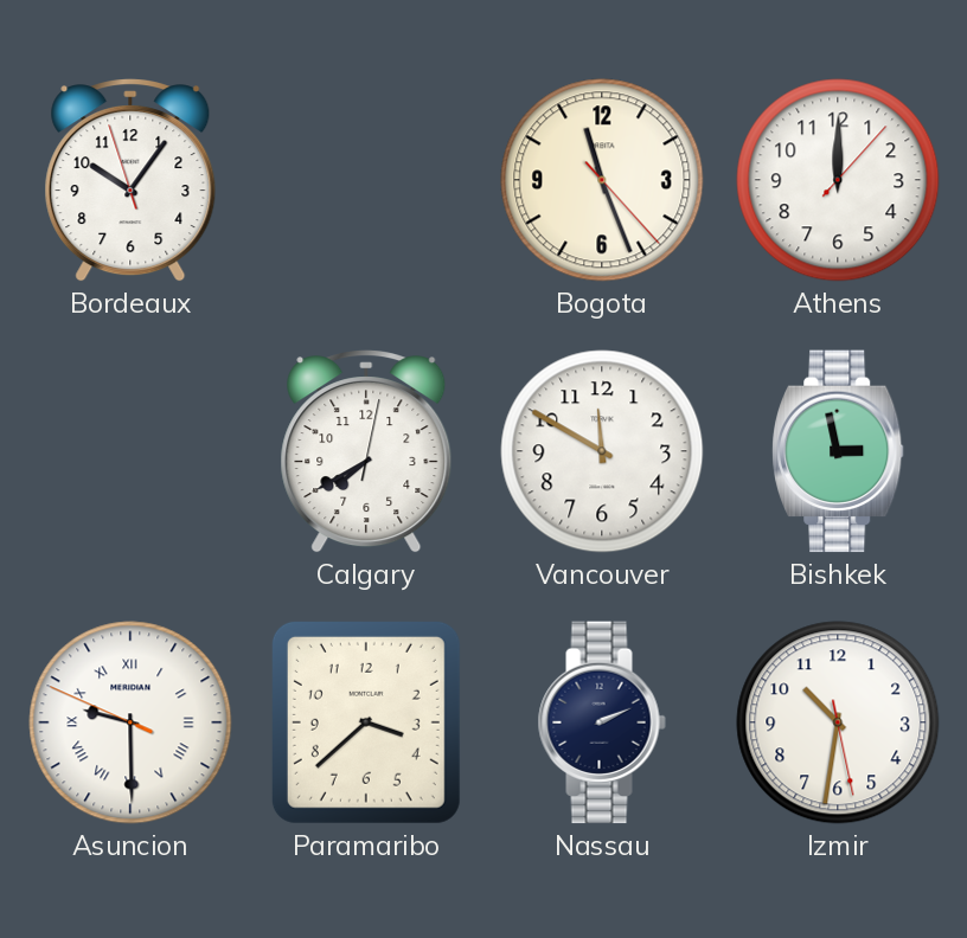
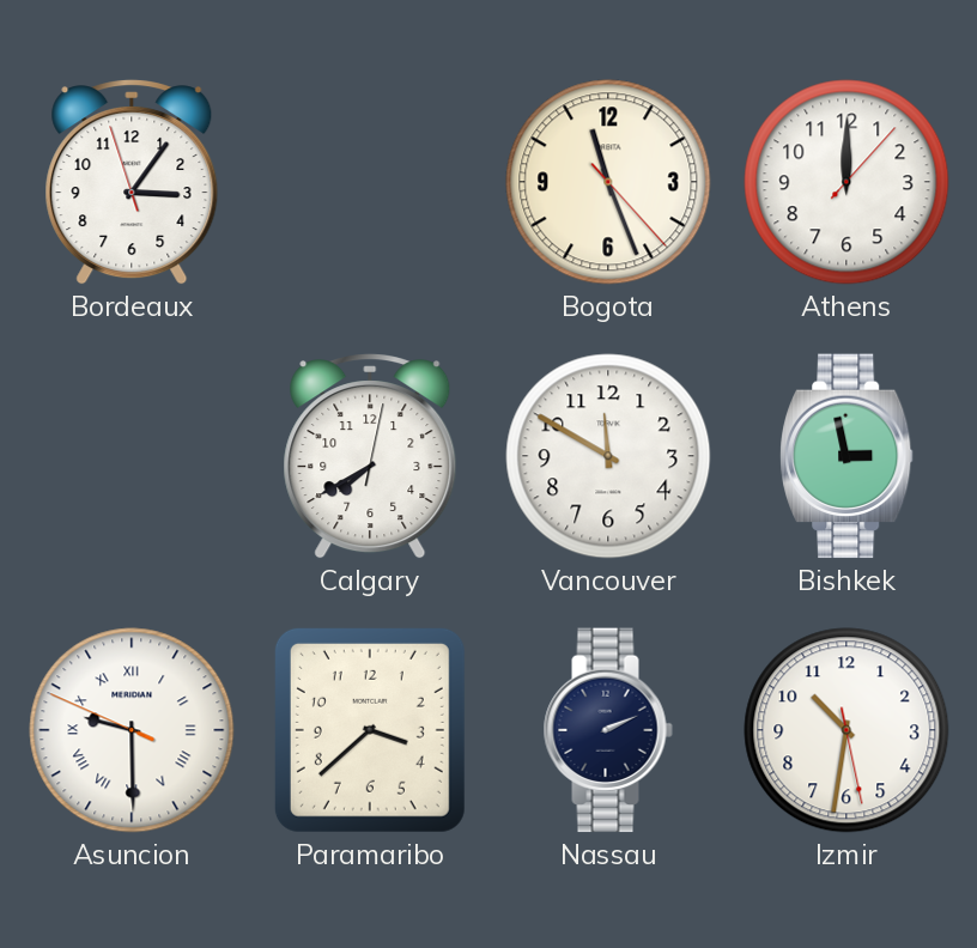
Bordeaux: 10:05 -> 3:05
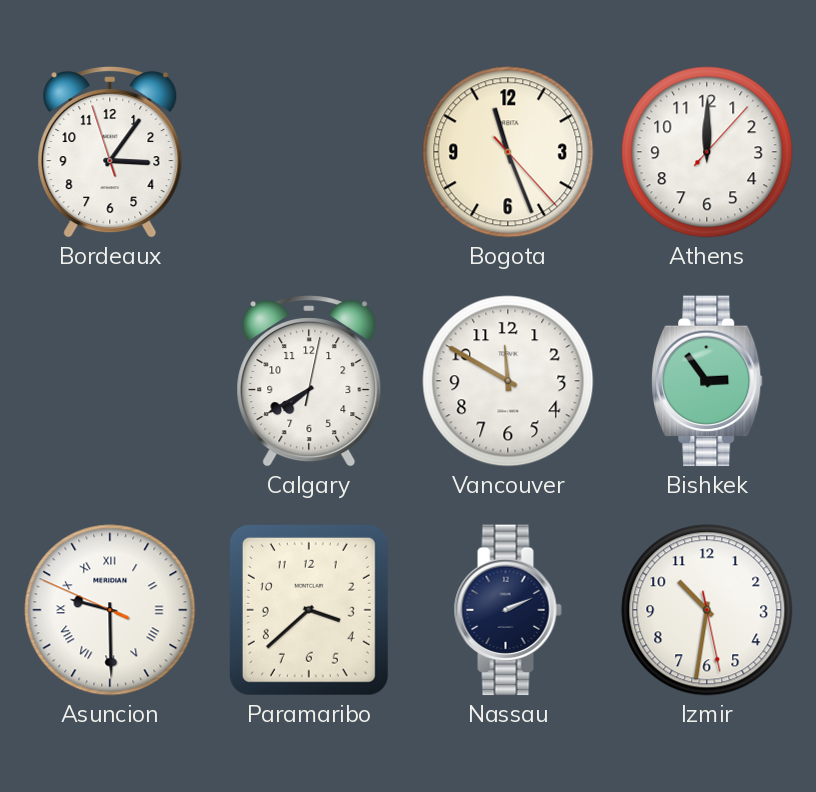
Bishkek: 2:58 -> 2:54
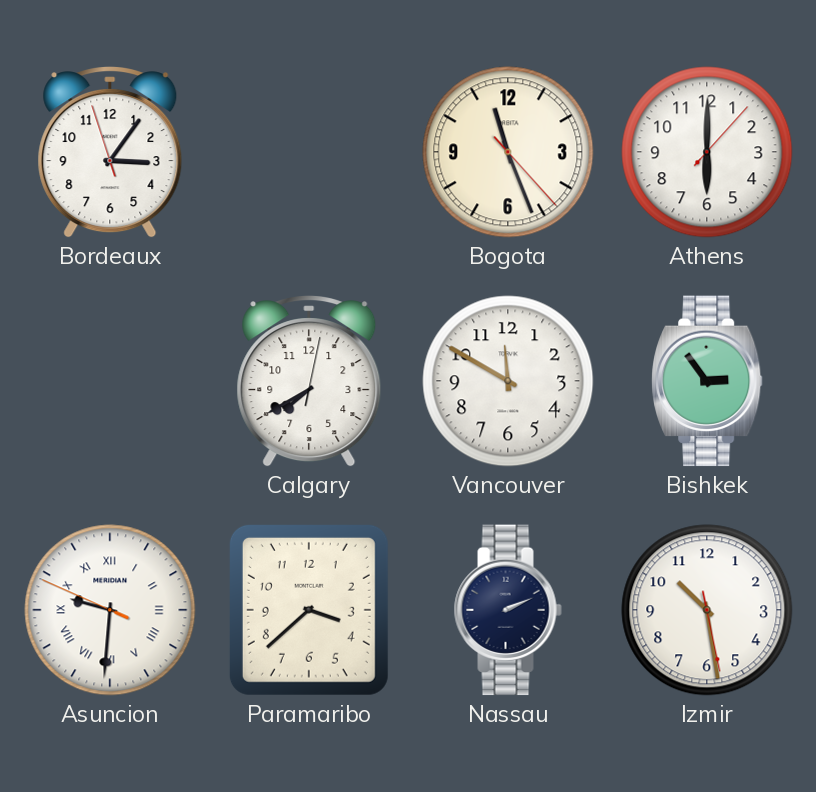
Athens: 12:00 -> 6:00
Asuncion: 9:29 -> 9:30
Izmir: 10:31 -> 10:28
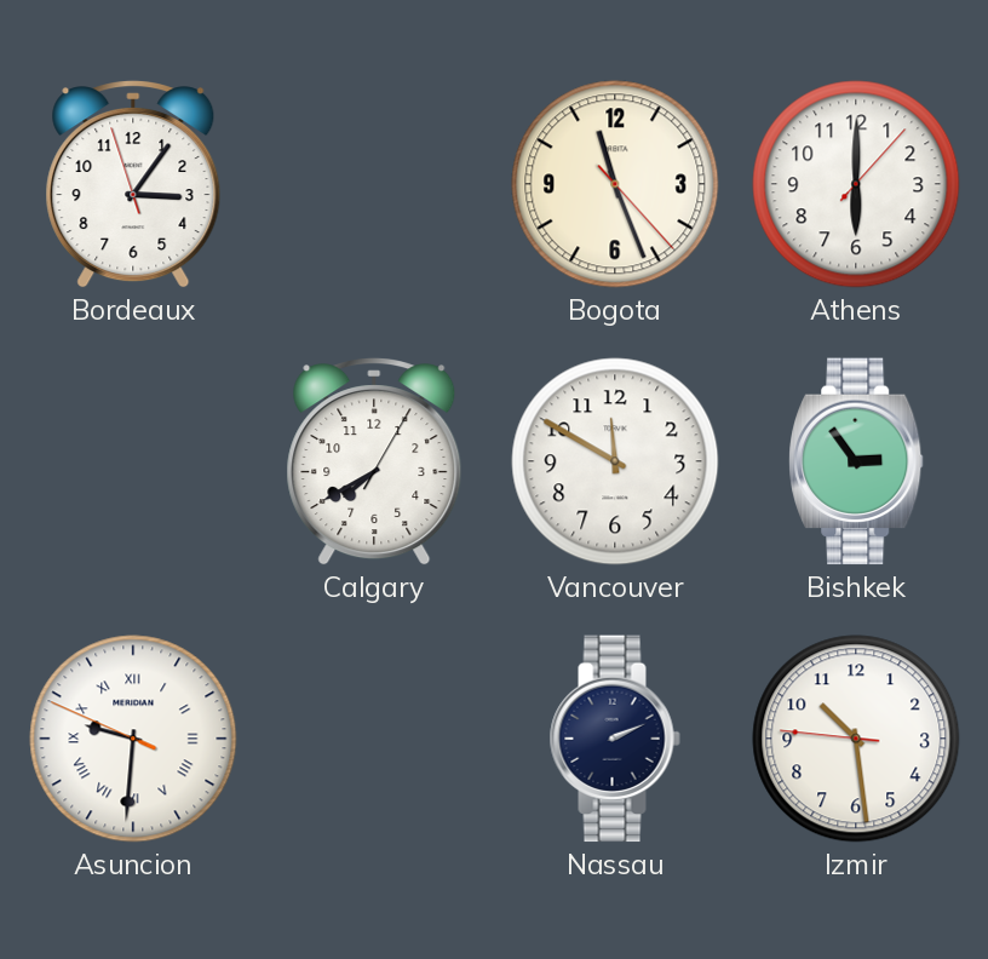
Calgary: 7:40:02 -> 7:40:05
Paramaribo: 3:38 -> none
Izmir: 10:28:28 -> 10:28:46
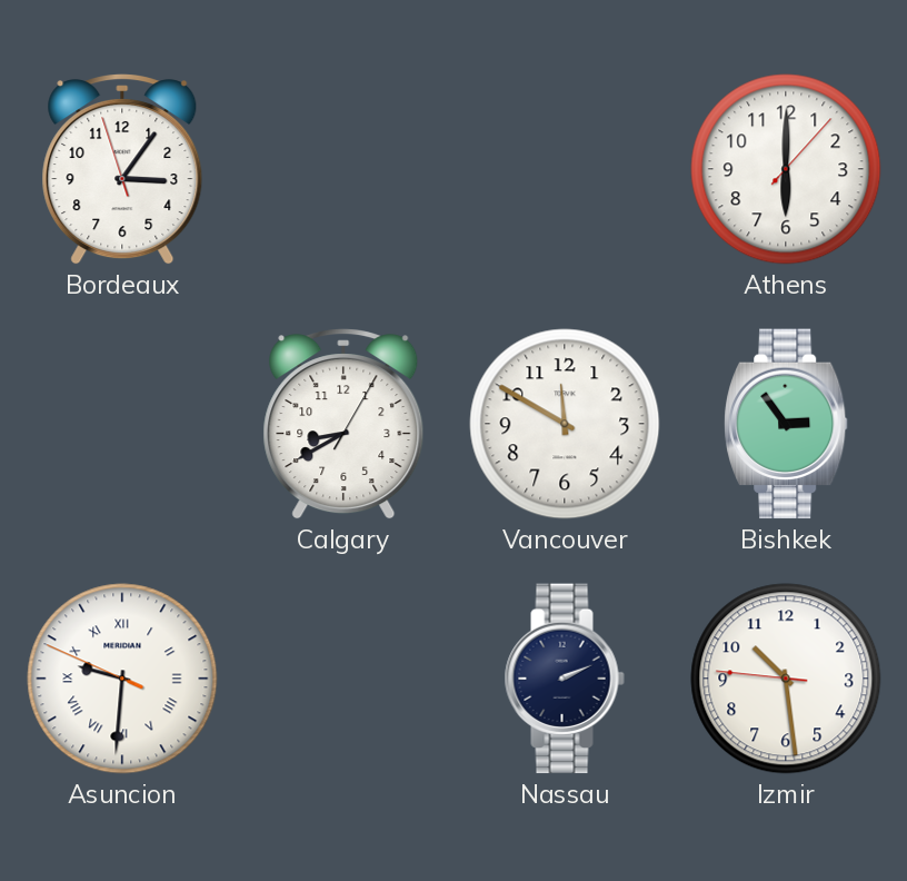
Bogota: 11:26 -> none
Calgary: 7:40 -> 8:40
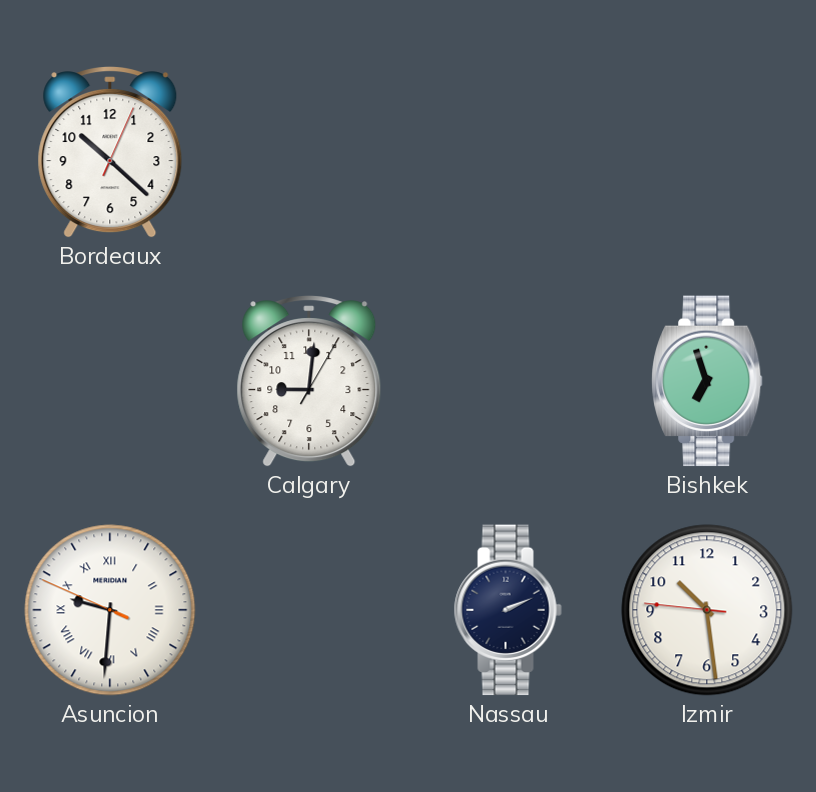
Bordeaux: 3:05 -> 10:22
Athens: 6:00 -> none
Calgary: 8:40 -> 9:01
Vancouver: 11:50 -> none
Bishkek: 2:54 -> 6:57
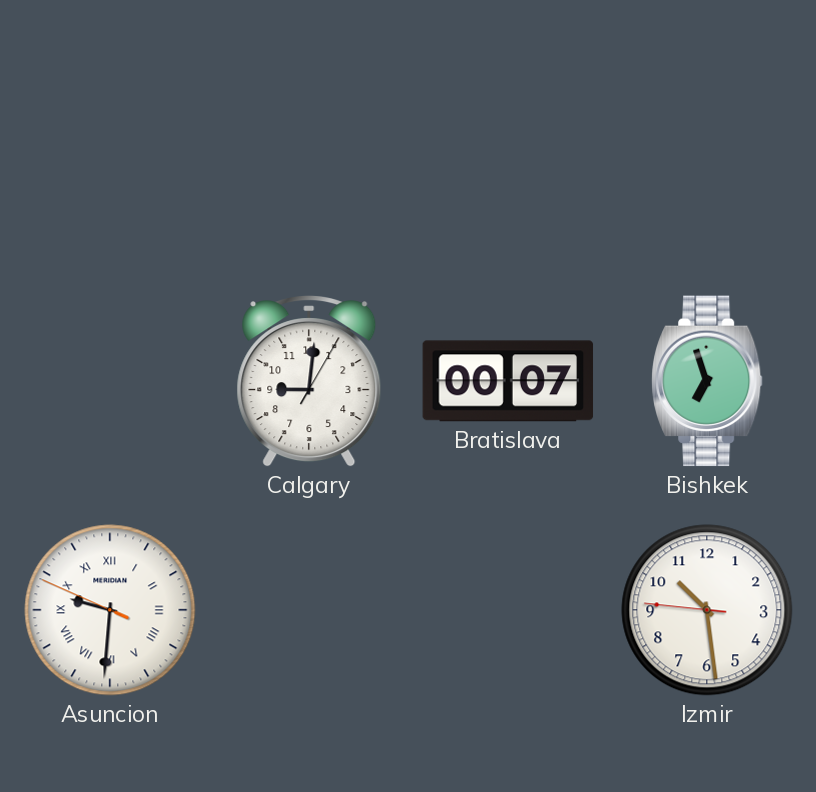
Bordeaux: 10:22 -> none
Bratislava: none -> 00:07
Nassau: 2:11 -> none
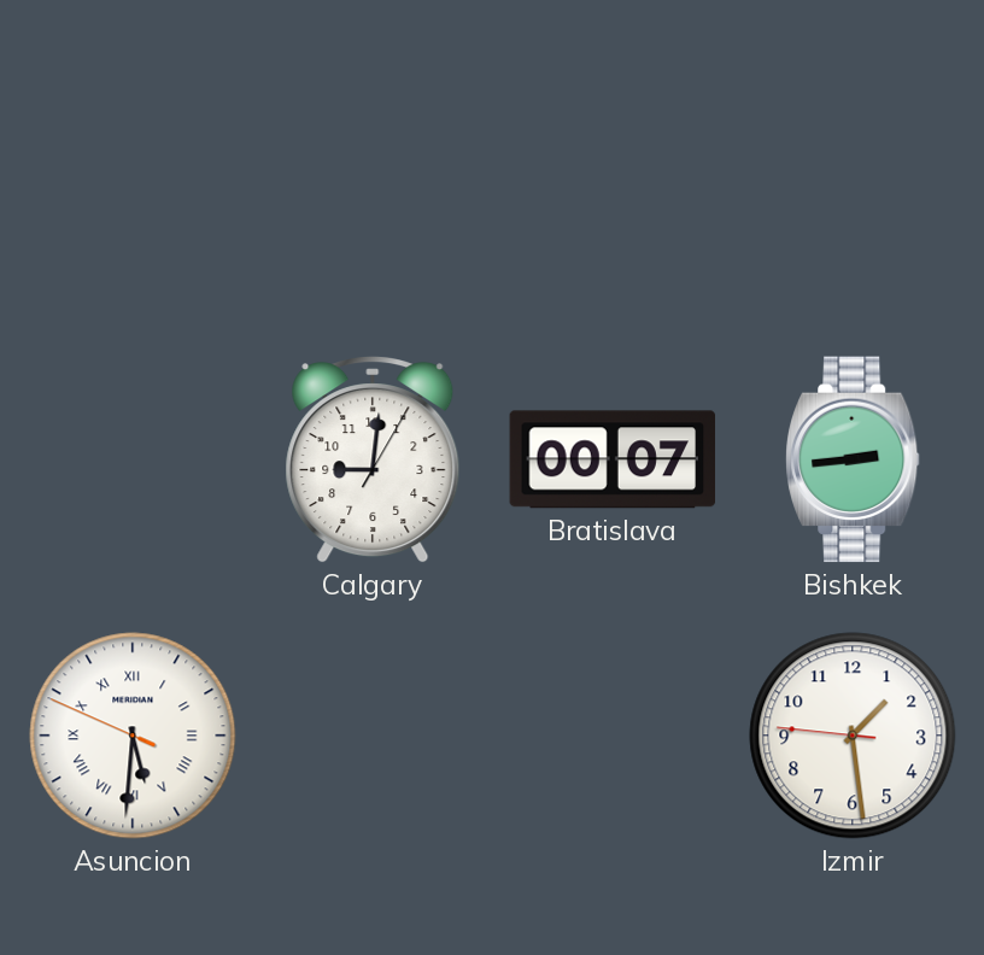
Bishkek: 6:57 -> 2:44
Asuncion: 9:30 -> 5:30
Izmir: 10:28 -> 1:28
